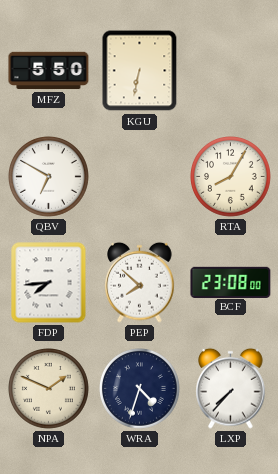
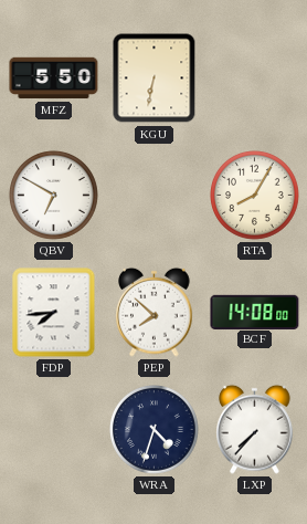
BCF: 23:08 -> 14:08
NPA: 1:49 -> none
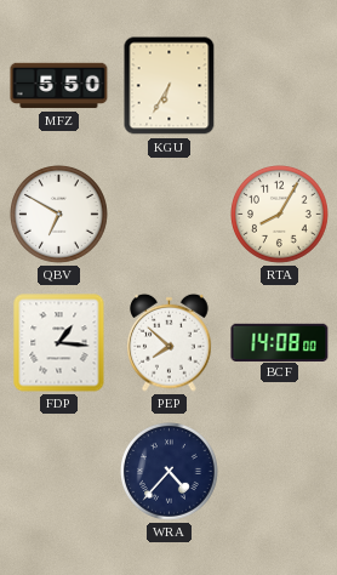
KGU: 6:32 -> 6:35
FDP: 7:44 -> 1:16
WRA: 4:33 -> 4:37
LXP: 7:37 -> none
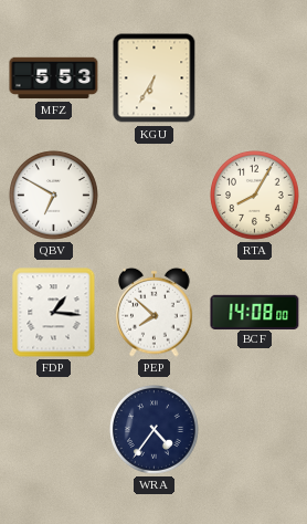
MFZ: 5:50 -> 5:53
WRA: 4:37 -> 4:36
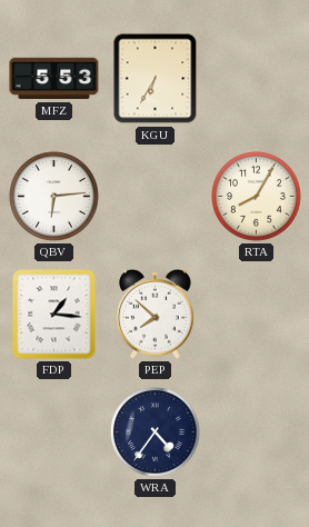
QBV: 6:50 -> 6:14
BCF: 14:08 -> none
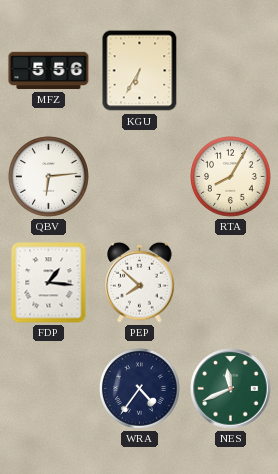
MFZ: 5:53 -> 5:56
NES: none -> 11:41
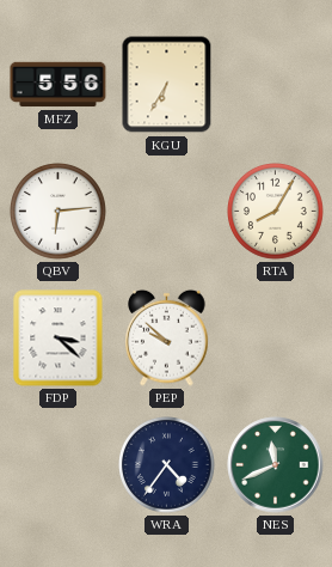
FDP: 1:16 -> 3:22
PEP: 7:52 -> 9:52
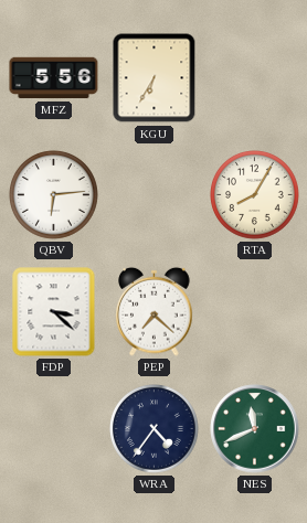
PEP: 9:52 -> 7:22
